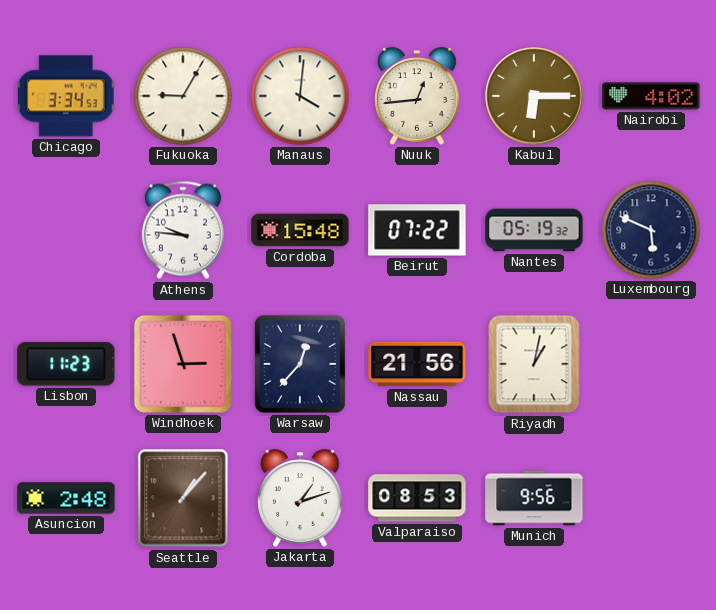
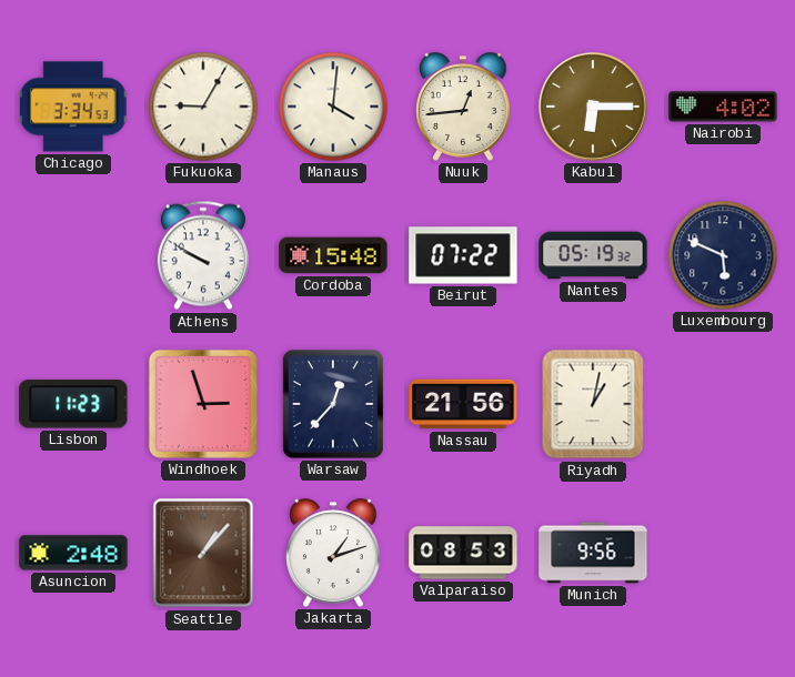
Athens: 9:46 -> 9:50
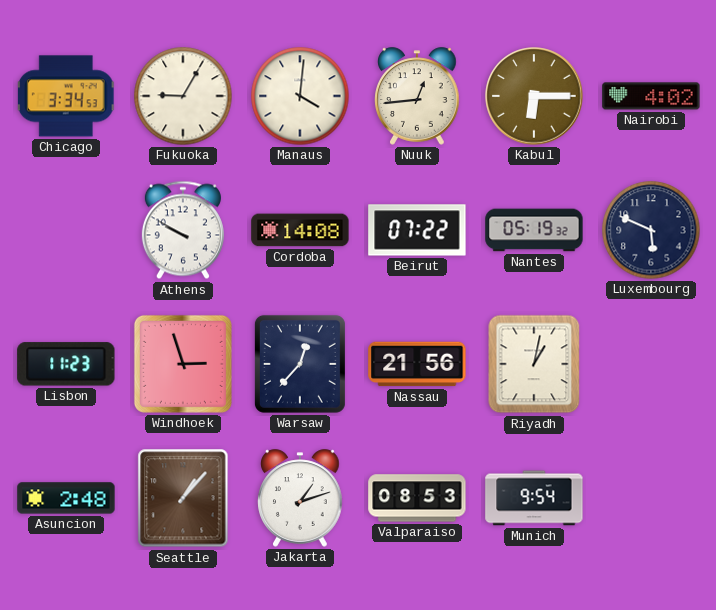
Cordoba: 15:48 -> 14:08
Munich: 9:56 -> 9:54
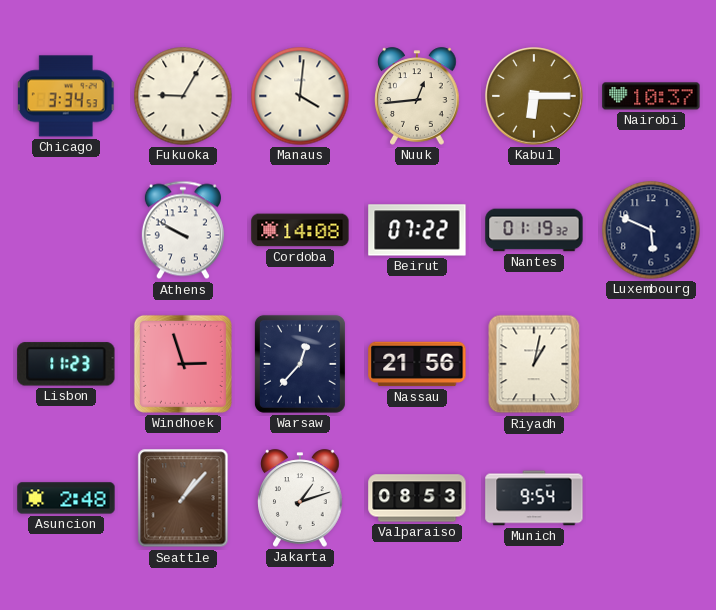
Nairobi: 4:02 -> 10:37
Nantes: 05:19 -> 01:19
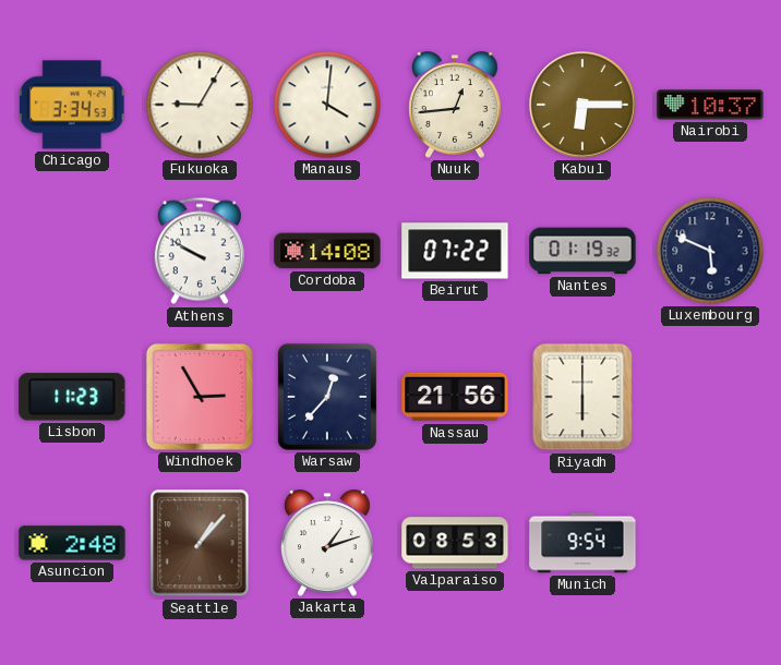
Windhoek: 2:57 -> 2:55
Riyadh: 1:02 -> 6:00
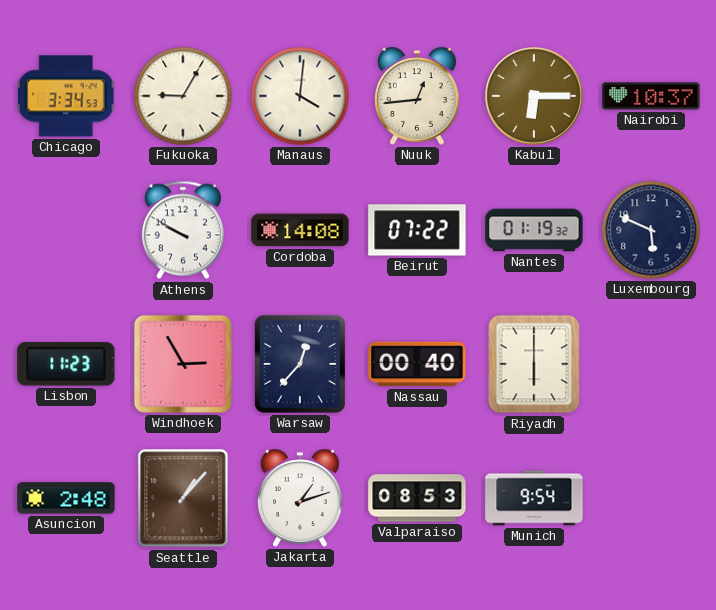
Nassau: 21:56 -> 00:40
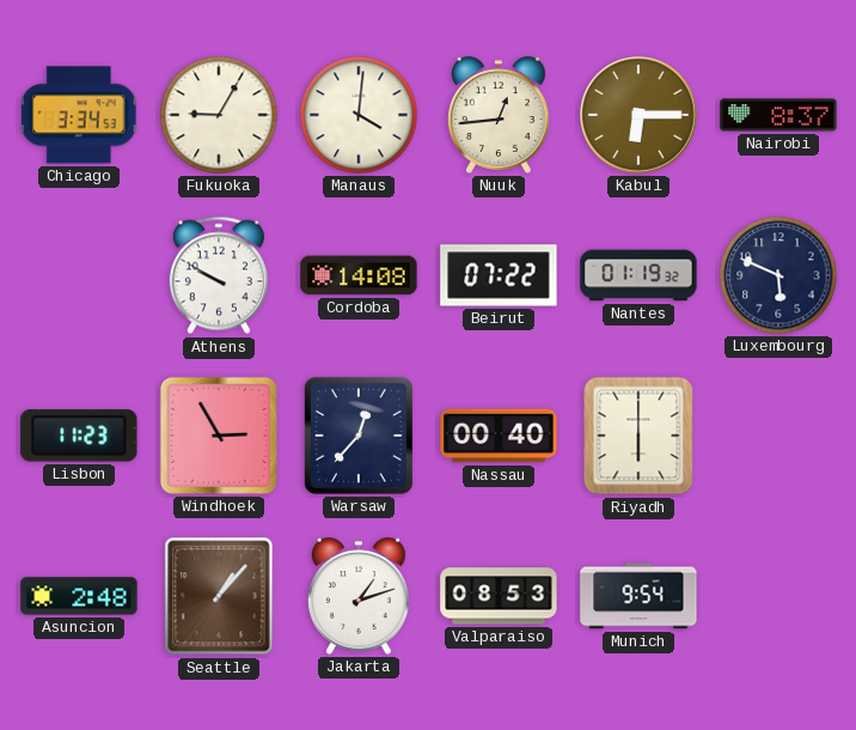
Nairobi: 10:37 -> 8:37
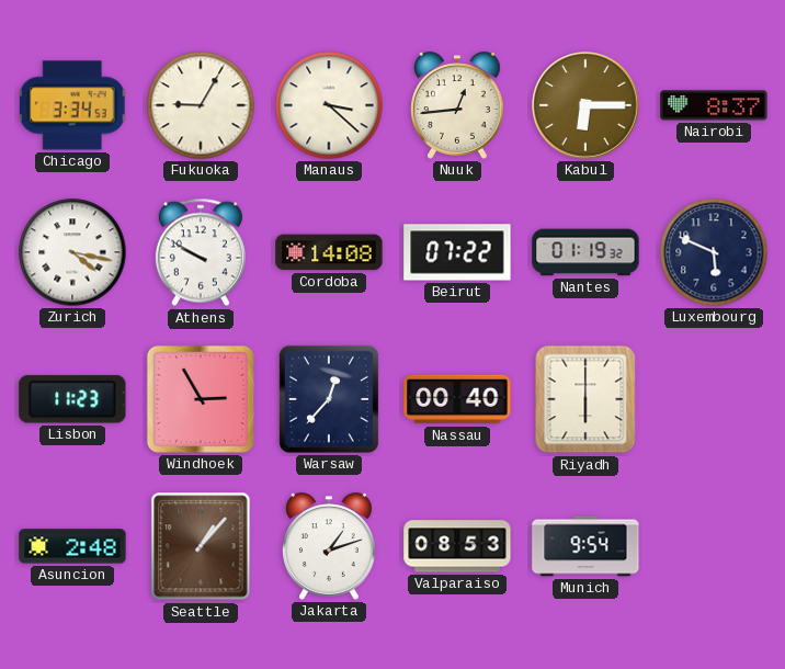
Manaus: 4:01 -> 3:22
Zurich: none -> 4:17
